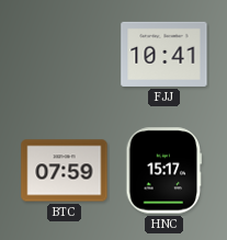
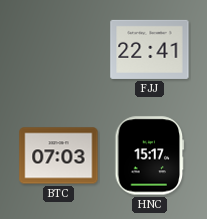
FJJ: 10:41 -> 22:41
BTC: 07:59 -> 07:03
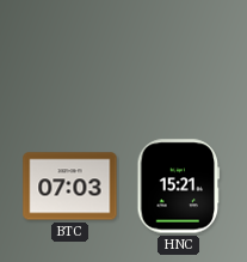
FJJ: 22:41 -> none
HNC: 15:17 -> 15:21
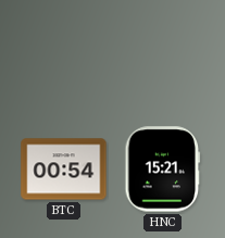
BTC: 07:03 -> 00:54
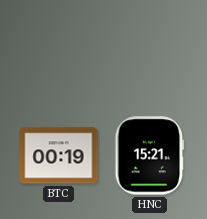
BTC: 00:54 -> 00:19
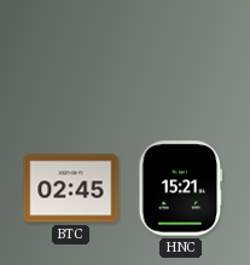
BTC: 00:19 -> 02:45
